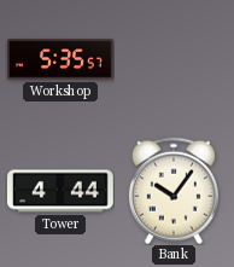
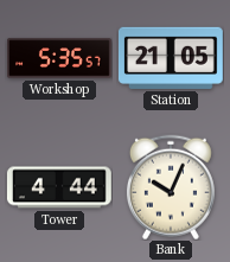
Station: none -> 21:05
Bank: 10:06 -> 10:04
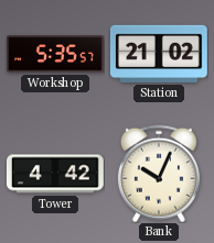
Station: 21:05 -> 21:02
Tower: 4:44 -> 4:42
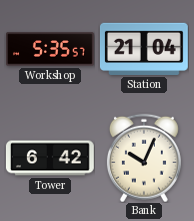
Station: 21:02 -> 21:04
Tower: 4:42 -> 6:42
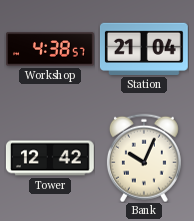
Workshop: 5:35 -> 4:38
Tower: 6:42 -> 12:42
